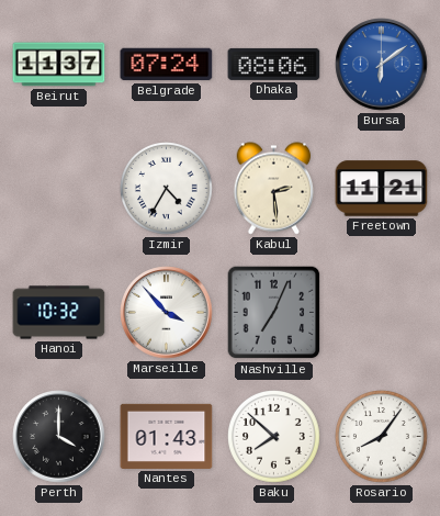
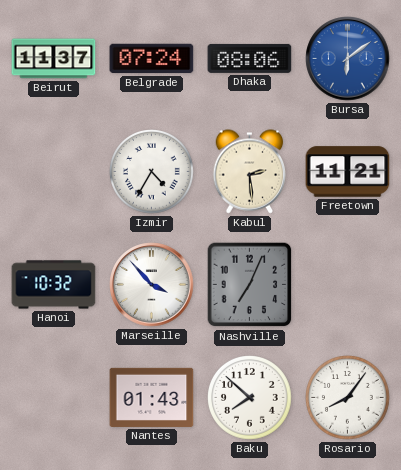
Perth: 4:00 -> none
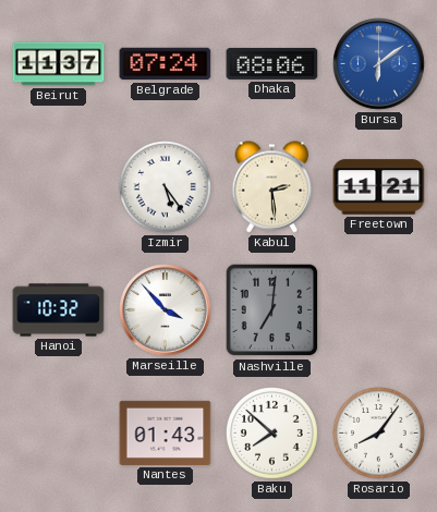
Izmir: 4:35 -> 5:24
Nashville: 7:04 -> 7:01
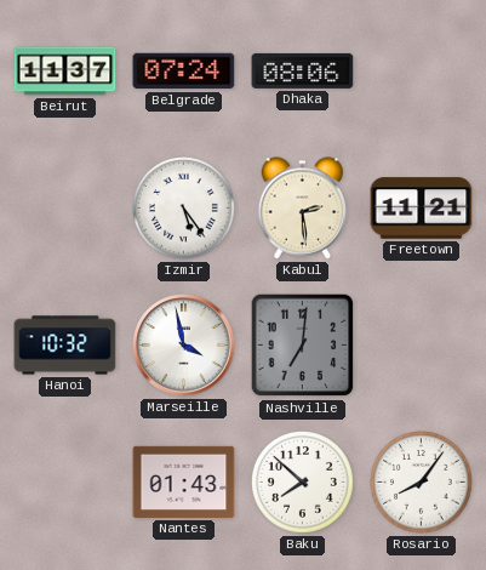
Bursa: 6:09 -> none
Marseille: 3:53 -> 3:58
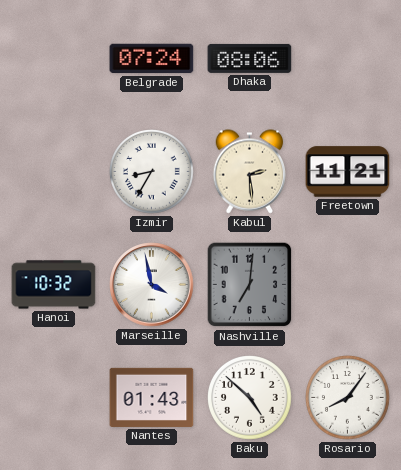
Beirut: 11:37 -> none
Izmir: 5:24 -> 8:35
Baku: 7:52 -> 4:52
